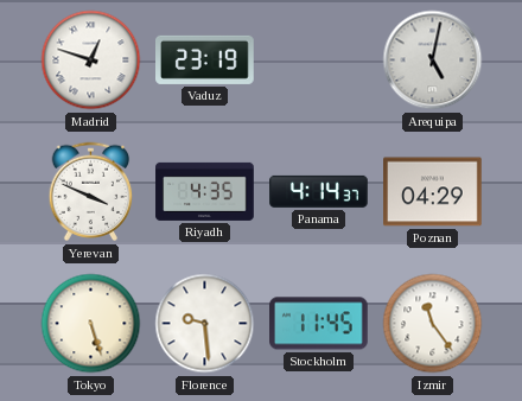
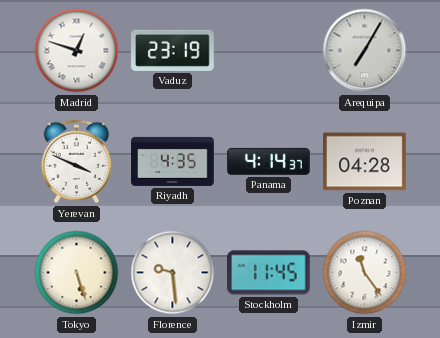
Arequipa: 5:02 -> 7:05
Poznan: 04:29 -> 04:28
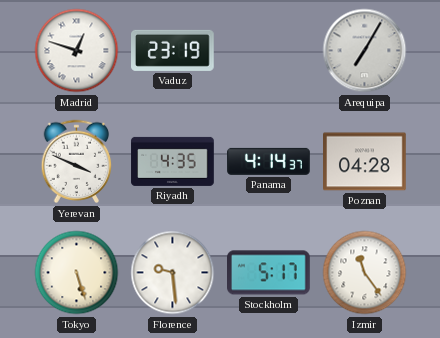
Stockholm: 11:45 -> 5:17
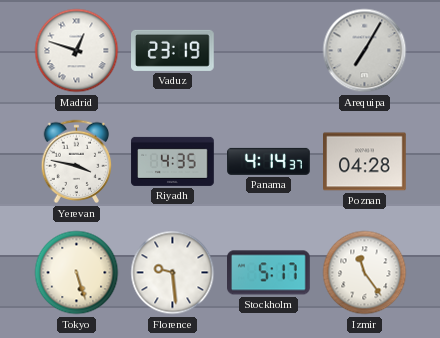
Yerevan: 3:49 -> 3:47
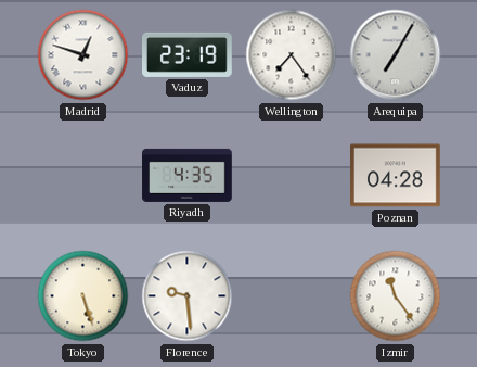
Wellington: none -> 7:24
Yerevan: 3:47 -> none
Panama: 4:14 -> none
Stockholm: 5:17 -> none
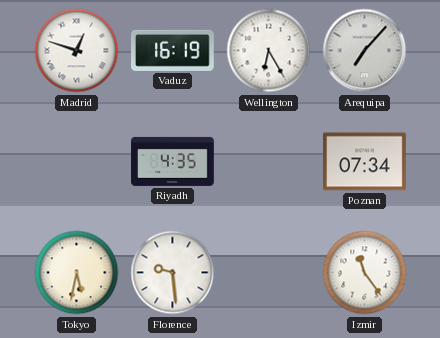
Vaduz: 23:19 -> 16:19
Wellington: 7:24 -> 6:25
Arequipa: 7:05 -> 7:07
Poznan: 04:28 -> 07:34
Tokyo: 5:27 -> 5:32
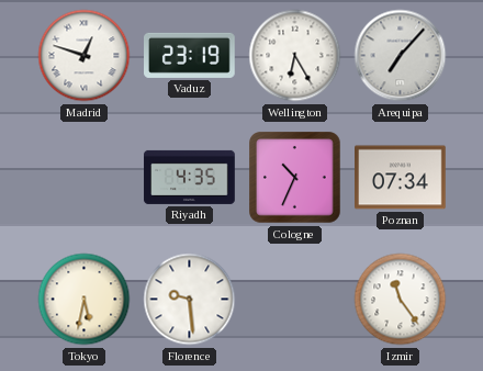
Vaduz: 16:19 -> 23:19
Cologne: none -> 10:34
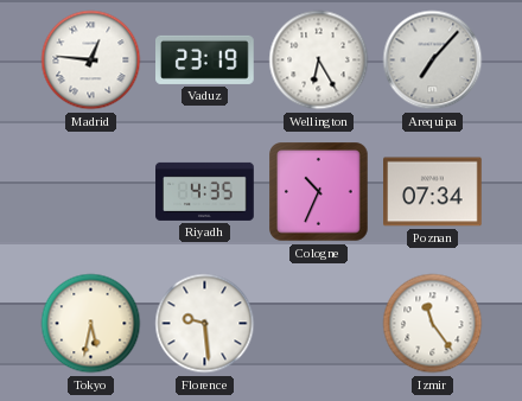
Madrid: 12:48 -> 12:46
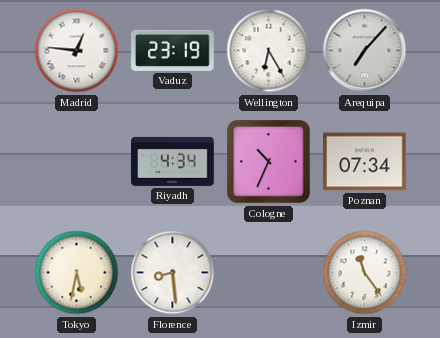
Riyadh: 4:35 -> 4:34
Florence: 9:29 -> 8:29
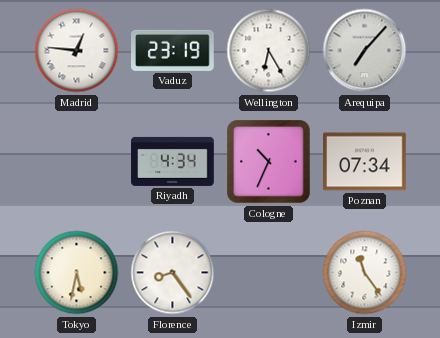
Florence: 8:29 -> 8:24
